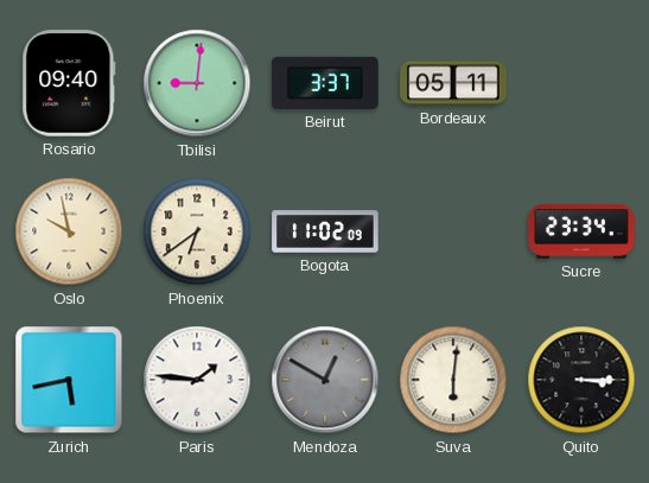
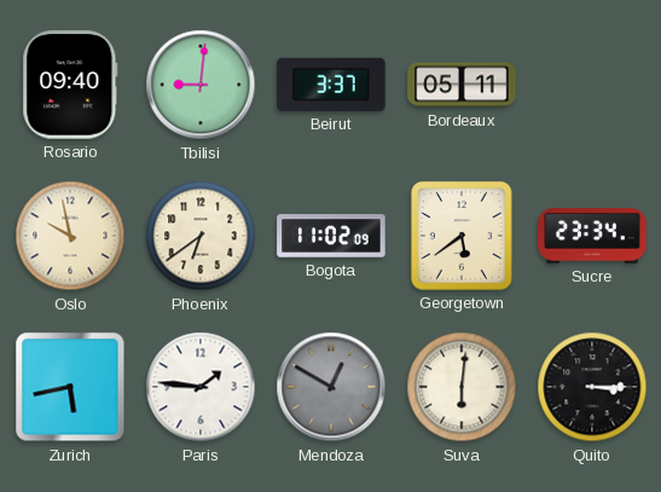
Georgetown: none -> 5:39
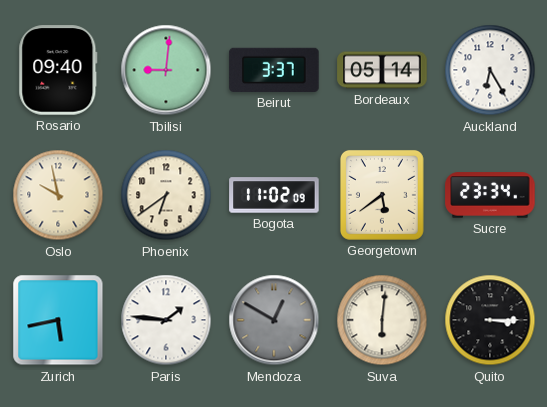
Bordeaux: 05:11 -> 05:14
Auckland: none -> 6:25
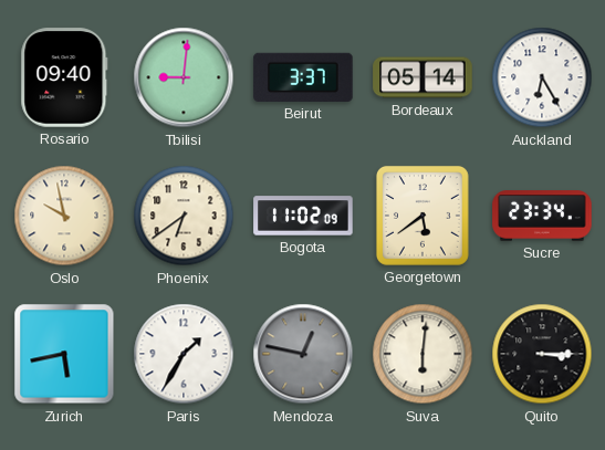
Paris: 1:46 -> 1:35
Mendoza: 12:50 -> 12:47
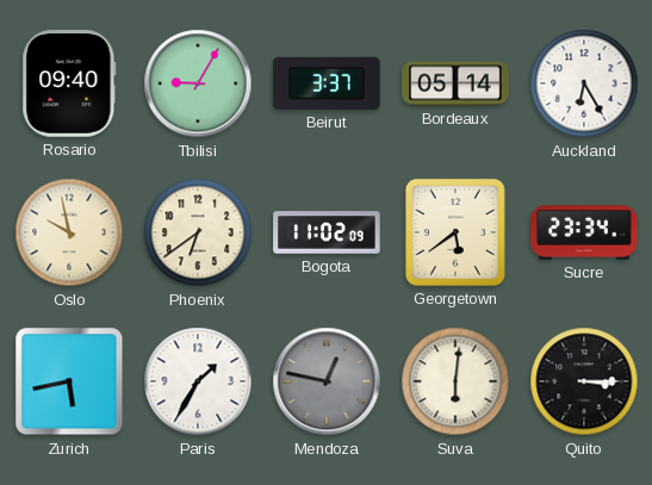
Tbilisi: 9:01 -> 9:05
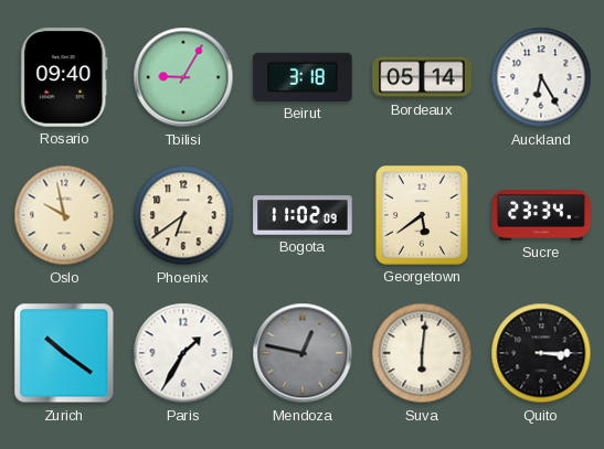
Beirut: 3:37 -> 3:18
Zurich: 5:43 -> 10:21
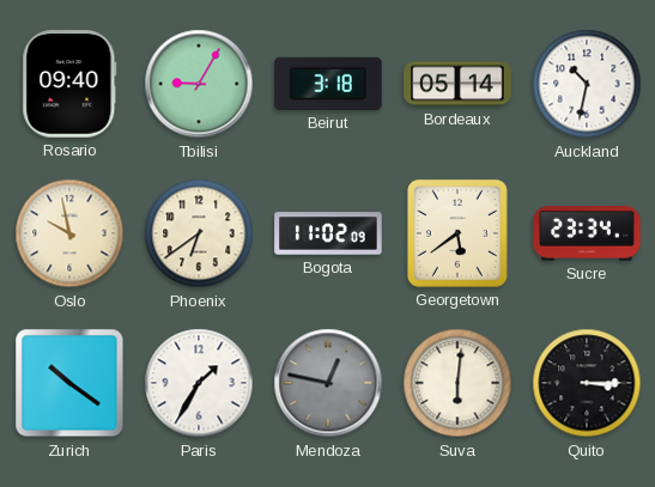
Auckland: 6:25 -> 10:32
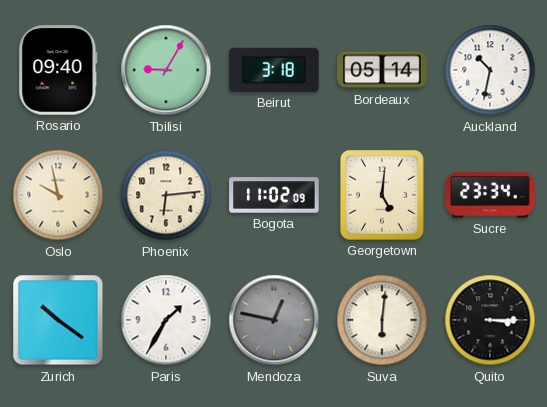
Phoenix: 6:39 -> 6:14
Georgetown: 5:39 -> 5:01
